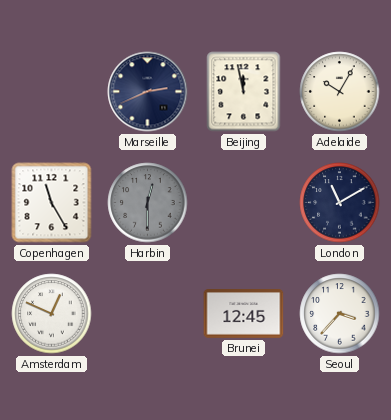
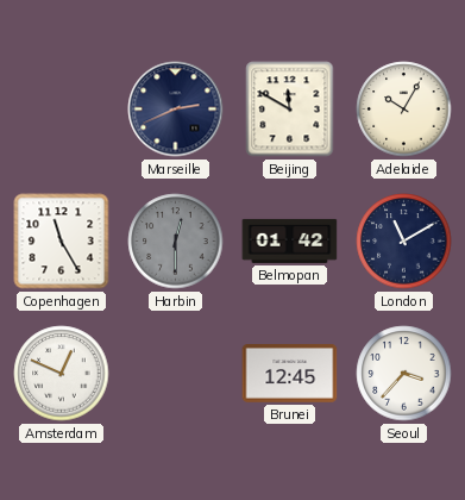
Beijing: 11:58 -> 11:50
Belmopan: none -> 01:42
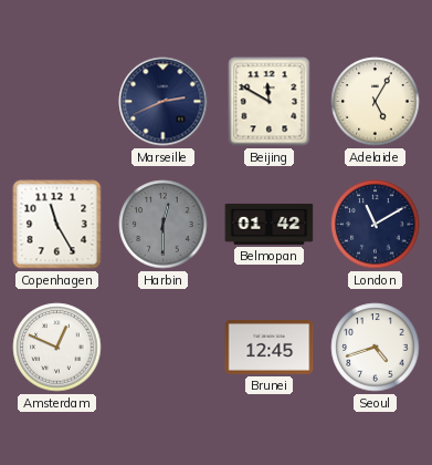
Adelaide: 10:05 -> 5:05
Seoul: 3:37 -> 4:42
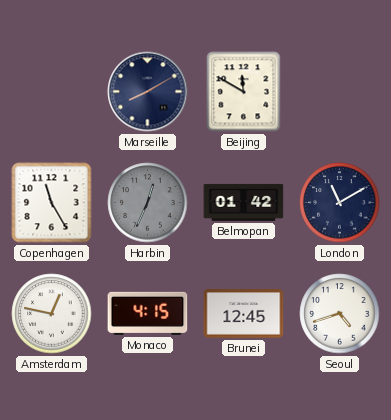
Marseille: 2:41 -> 8:10
Adelaide: 5:05 -> none
Harbin: 12:30 -> 12:34
Amsterdam: 12:49 -> 12:47
Monaco: none -> 4:15
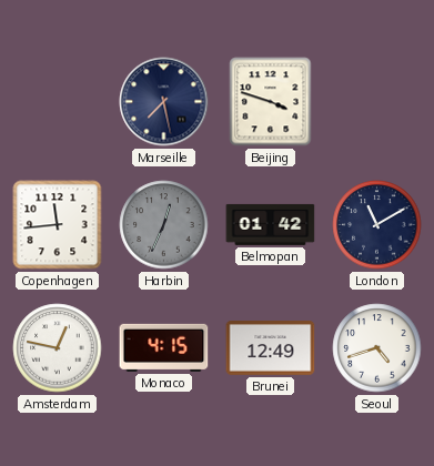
Marseille: 8:10 -> 7:28
Beijing: 11:50 -> 3:48
Copenhagen: 11:25 -> 11:44
Brunei: 12:45 -> 12:49
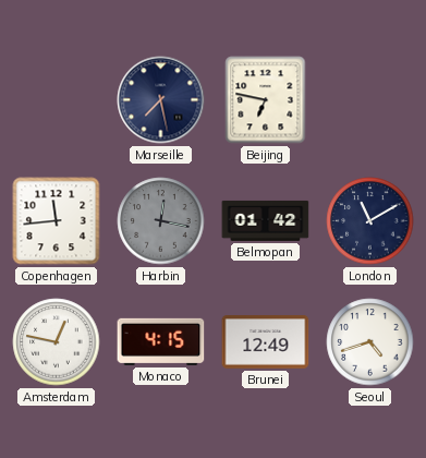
Beijing: 3:48 -> 6:47
Harbin: 12:34 -> 12:17
